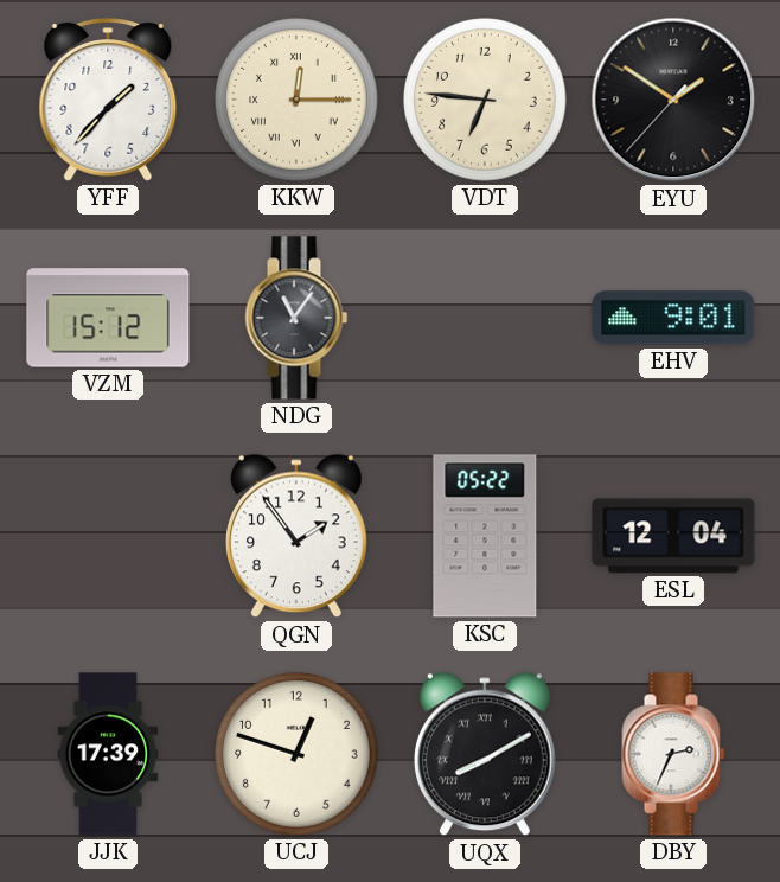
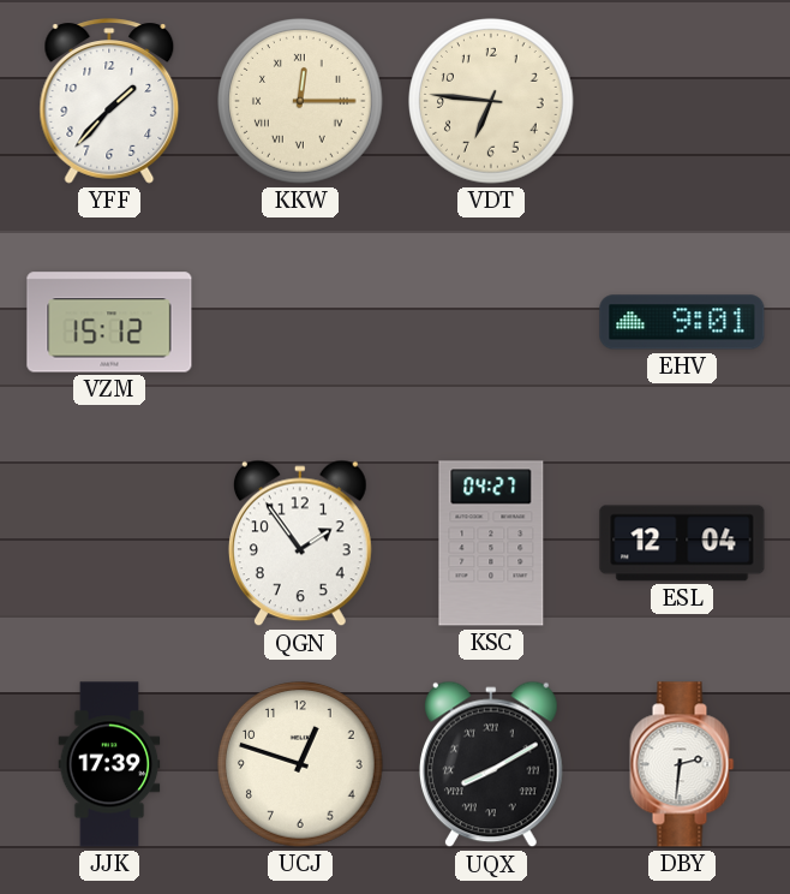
EYU: 1:50 -> none
NDG: 11:06 -> none
KSC: 05:22 -> 04:27
DBY: 2:34 -> 2:31
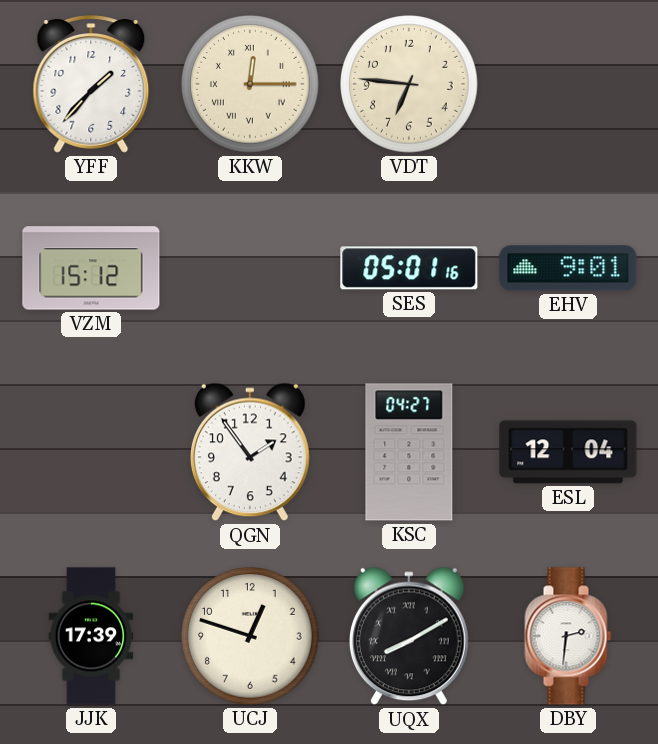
SES: none -> 05:01
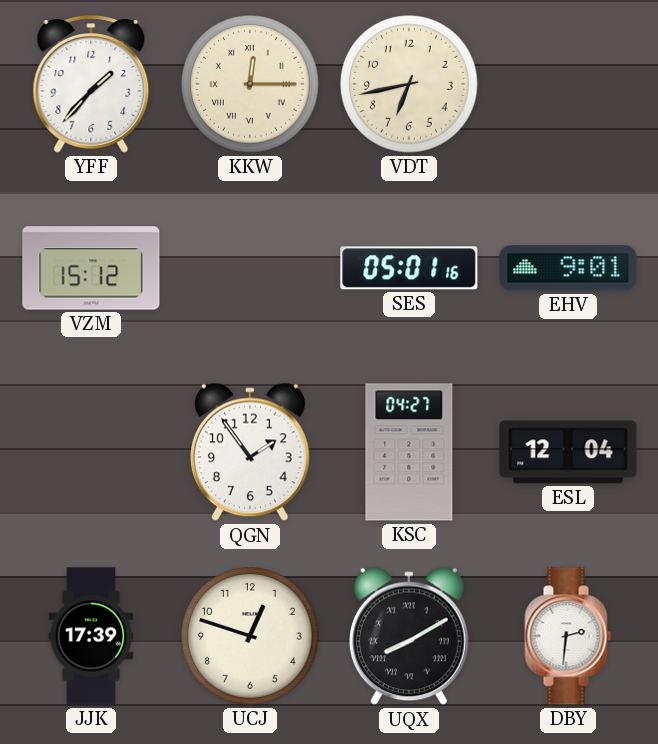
VDT: 6:46 -> 6:43
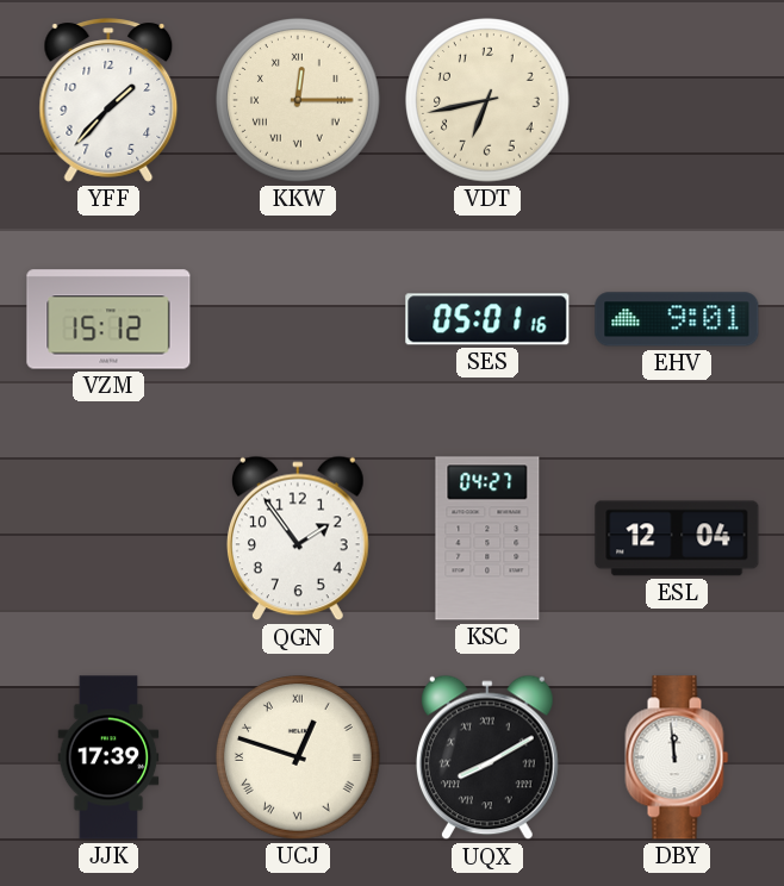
UCJ numerals: Arabic -> Roman
DBY: 2:31 -> 11:59
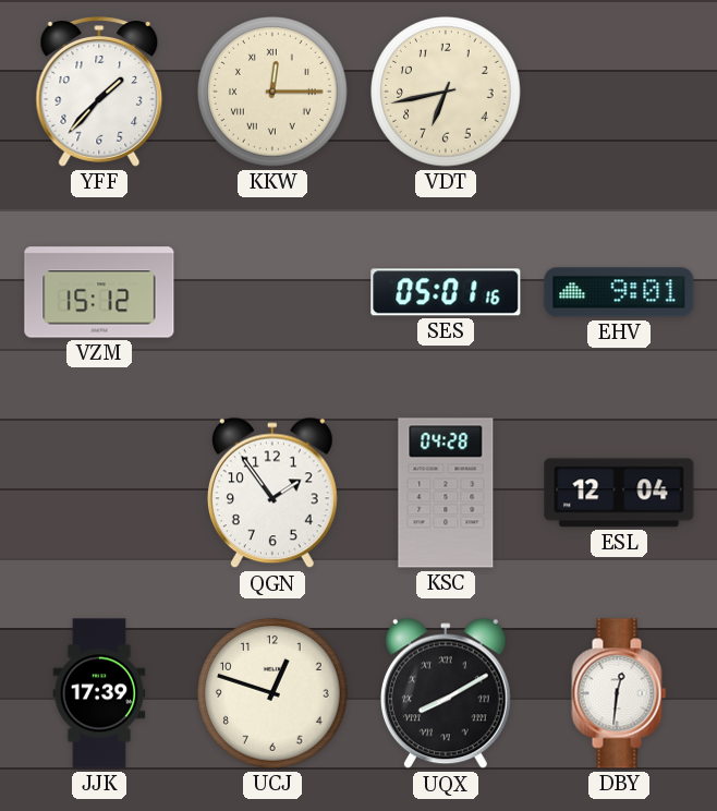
KSC: 04:27 -> 04:28
UCJ numerals: Roman -> Arabic
DBY: 11:59 -> 12:31
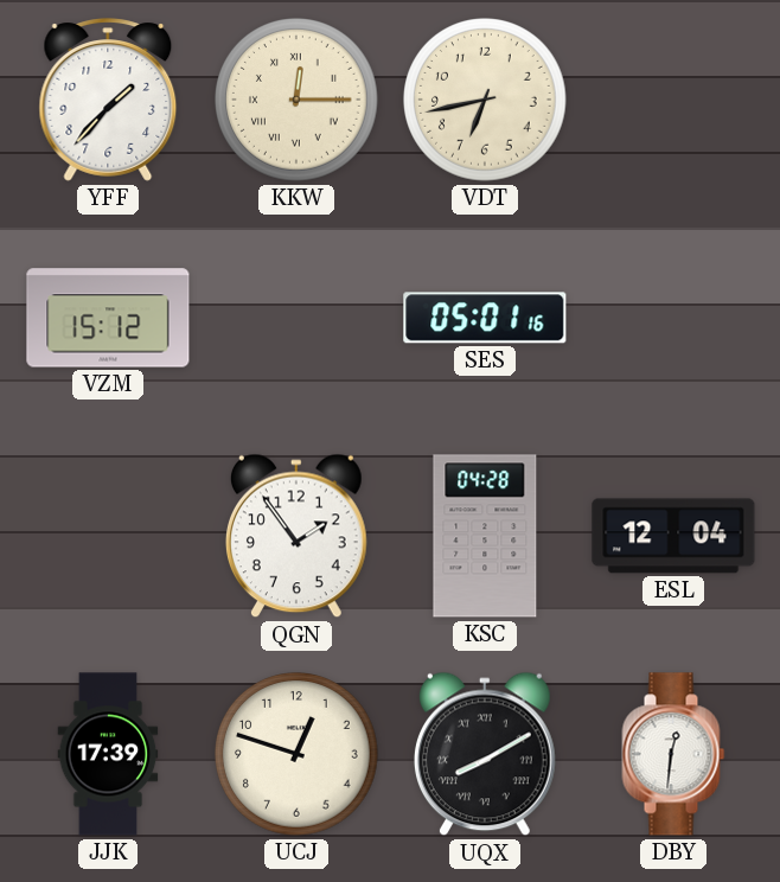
EHV: 9:01 -> none
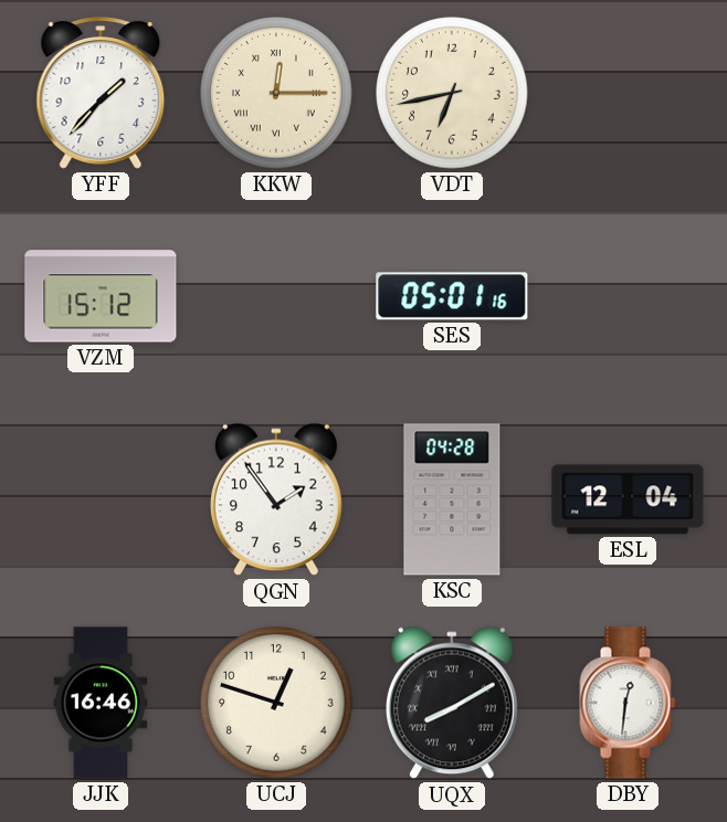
JJK: 17:39 -> 16:46
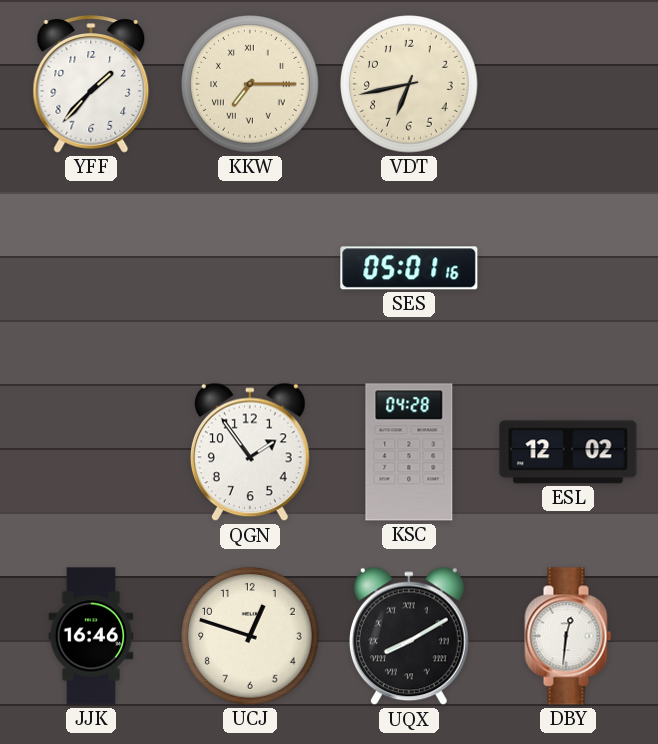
KKW: 12:15 -> 7:15
VZM: 15:12 -> none
ESL: 12:04 -> 12:02
